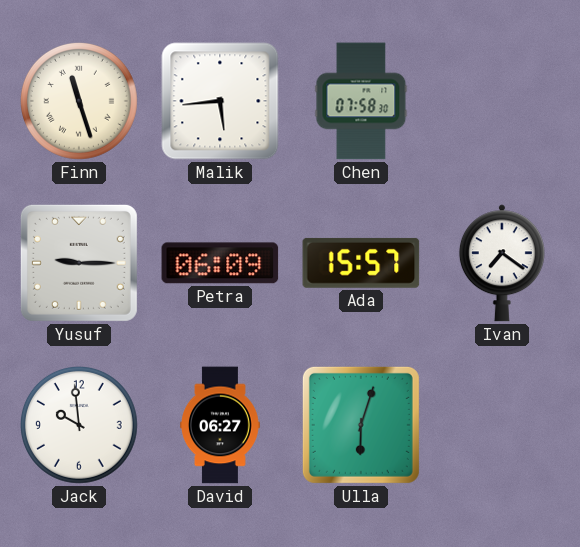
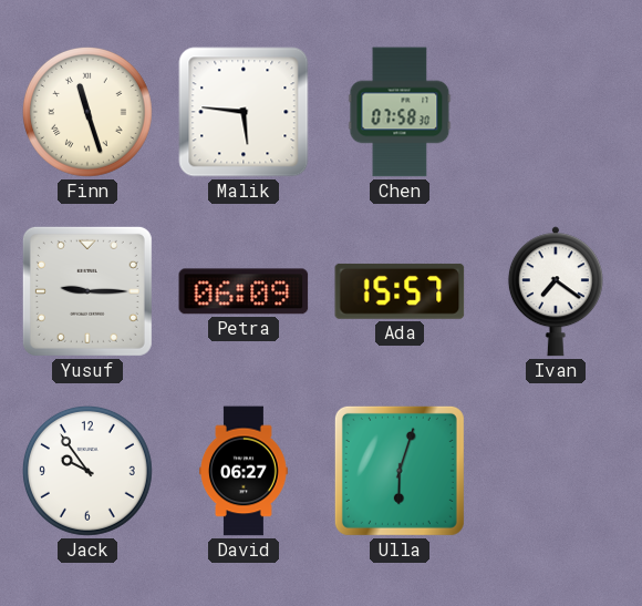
Malik: 5:44 -> 5:46
Jack: 9:59 -> 9:54
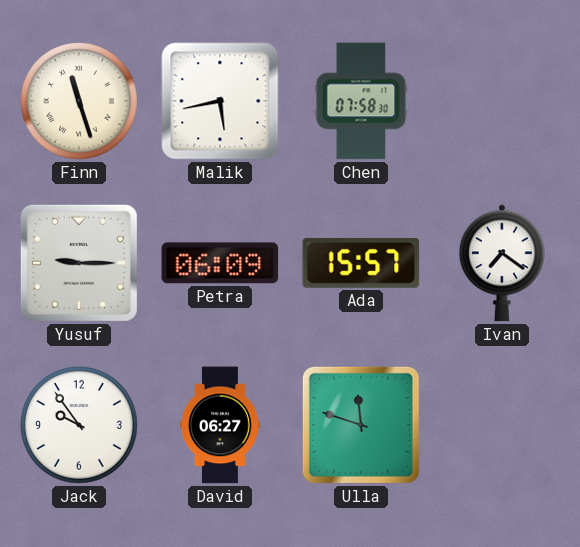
Malik: 5:46 -> 5:43
Ulla: 6:03 -> 11:48
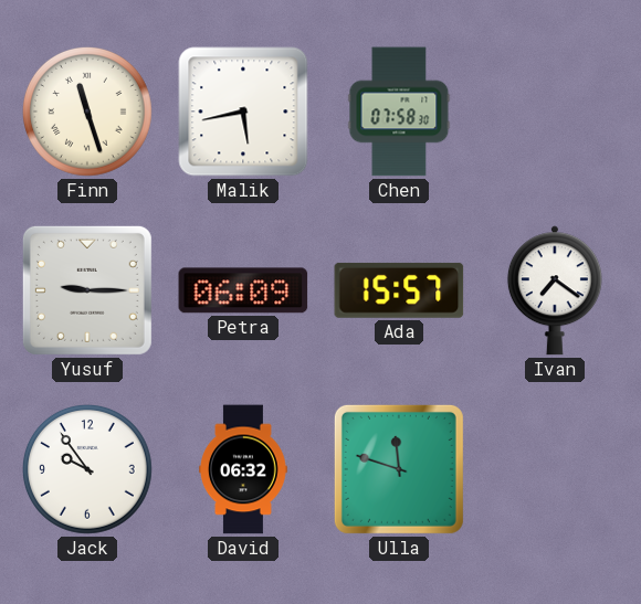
David: 06:27 -> 06:32
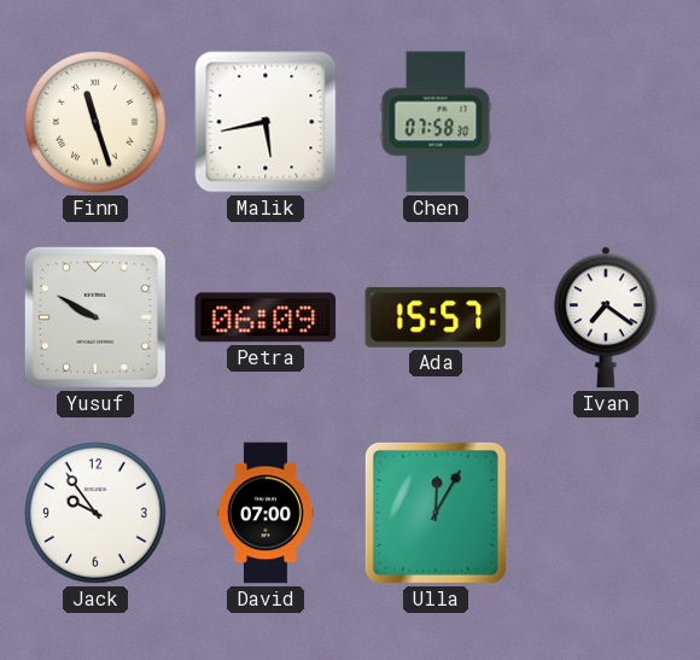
Yusuf: 9:15 -> 9:50
David: 06:32 -> 07:00
Ulla: 11:48 -> 12:05
